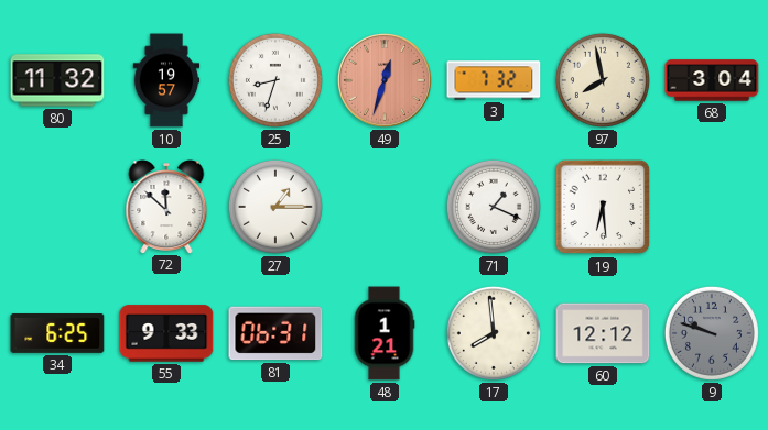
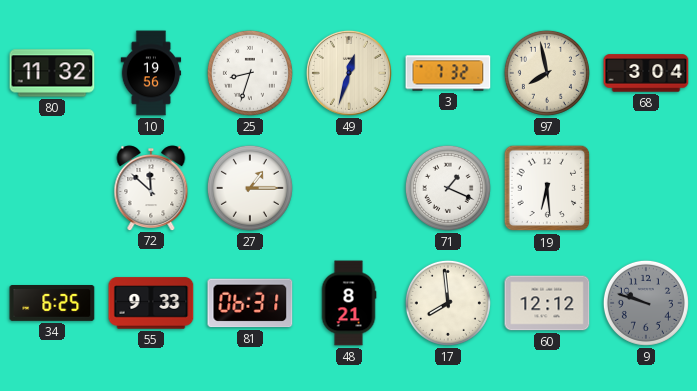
10: 19:57 -> 19:56
49 dial: salmon -> cream
48: 1:21 -> 8:21
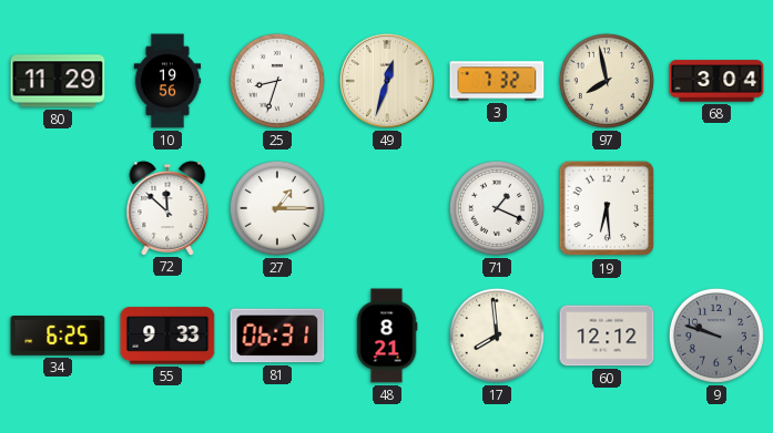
80: 11:32 -> 11:29
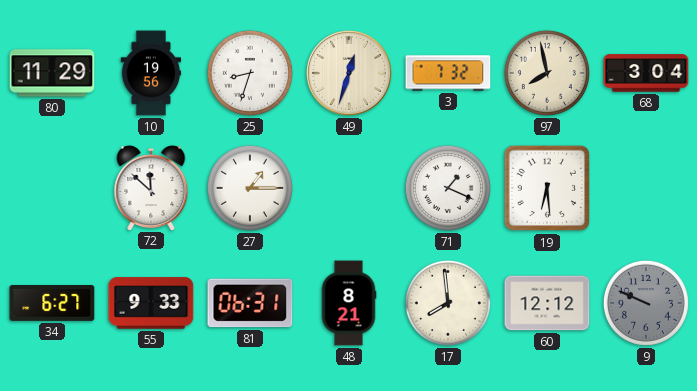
34: 6:25 -> 6:27
9: 9:48 -> 9:49
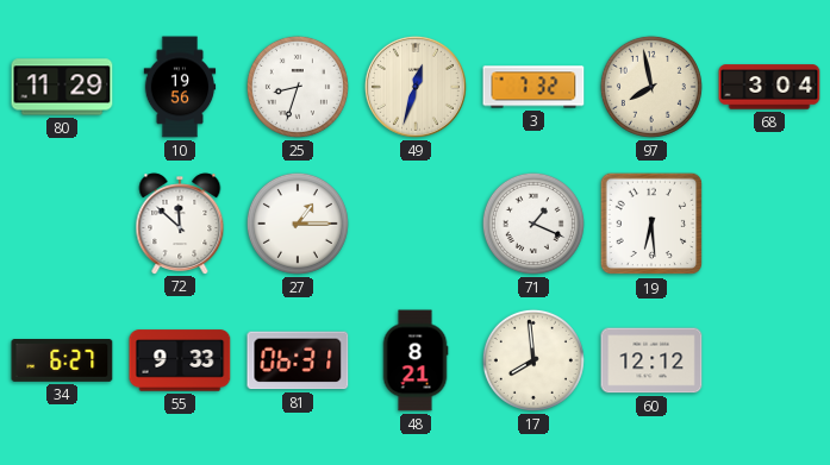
9: 9:49 -> none
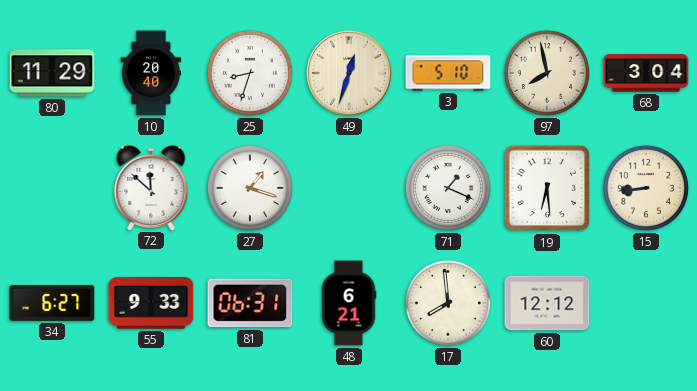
10: 19:56 -> 20:40
3: 7:32 -> 5:10
27: 1:15 -> 1:18
15: none -> 8:44
48: 8:21 -> 6:21
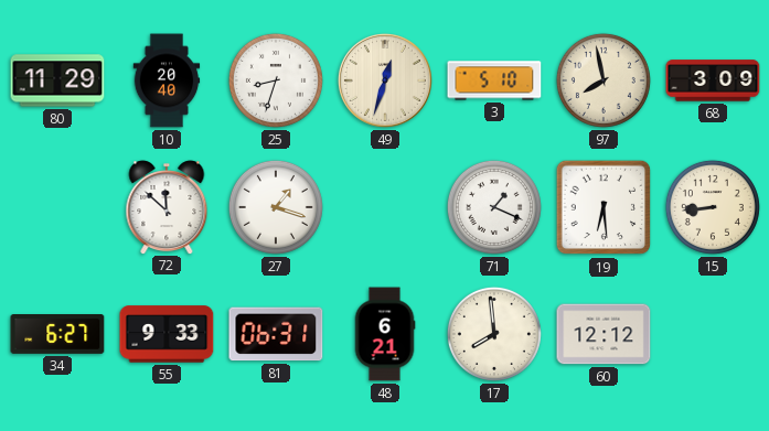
68: 3:04 -> 3:09
